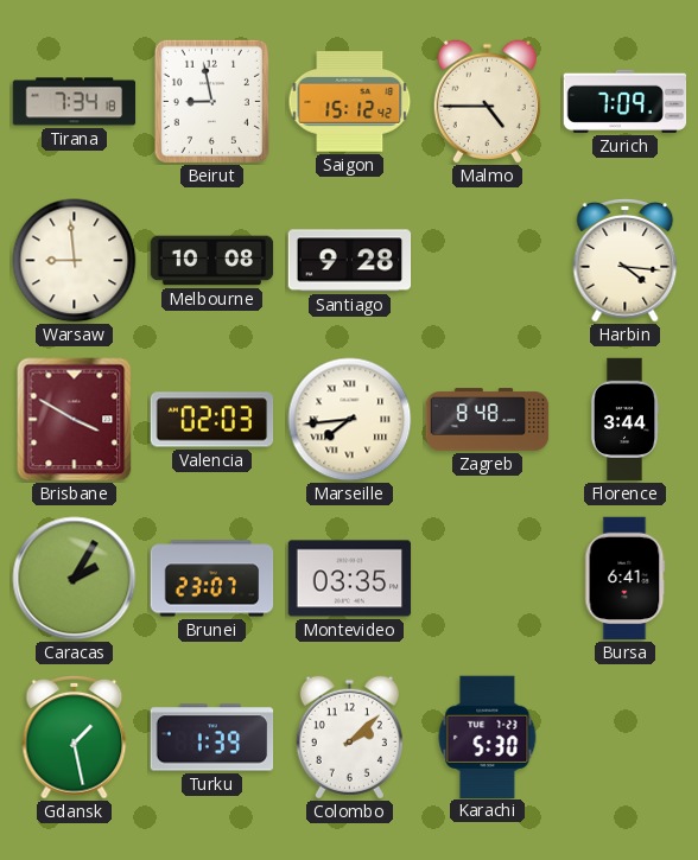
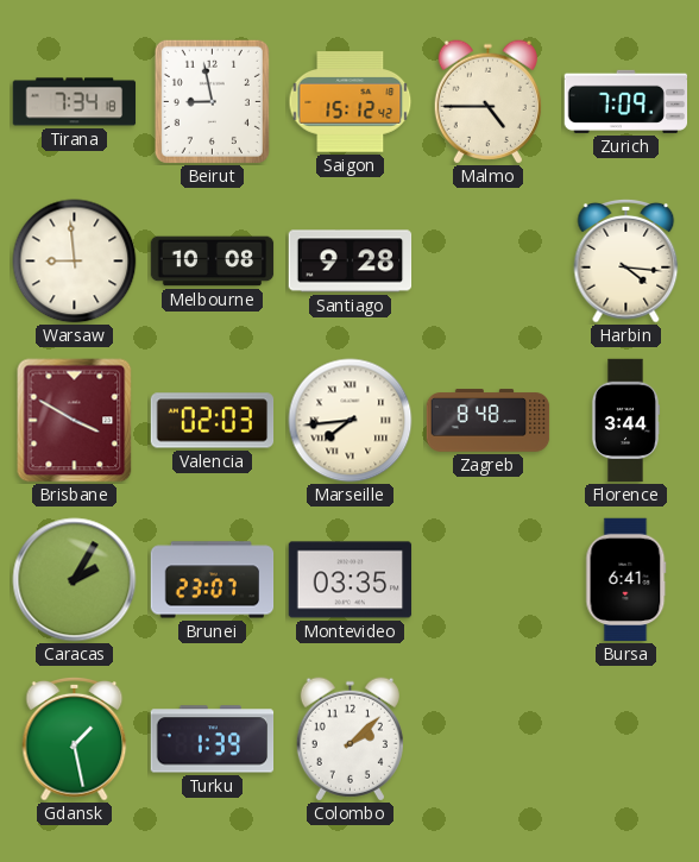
Karachi: 5:30 -> none
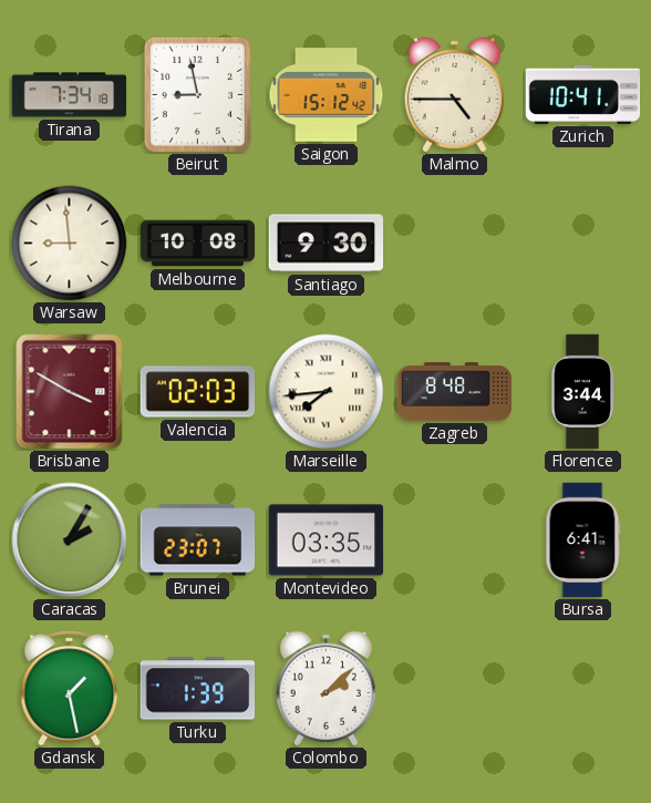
Zurich: 7:09 -> 10:41
Santiago: 9:28 -> 9:30
Harbin: 4:16 -> none
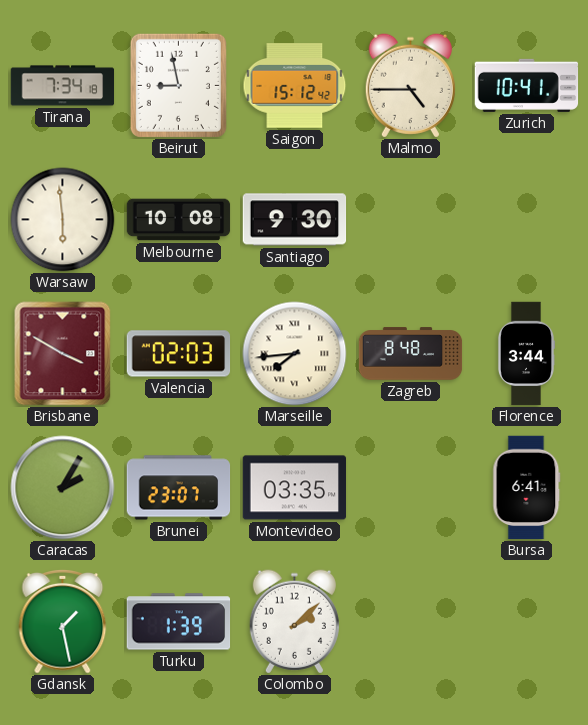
Warsaw: 8:59 -> 5:59
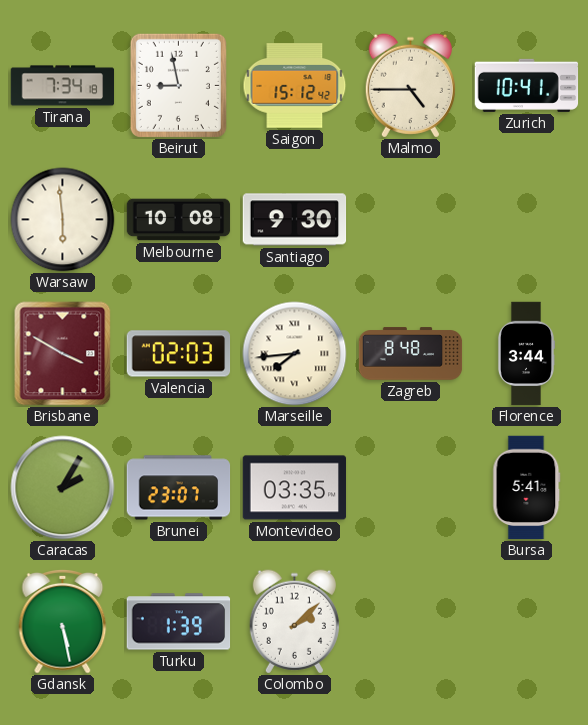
Bursa: 6:41 -> 5:41
Gdansk: 1:28 -> 5:28
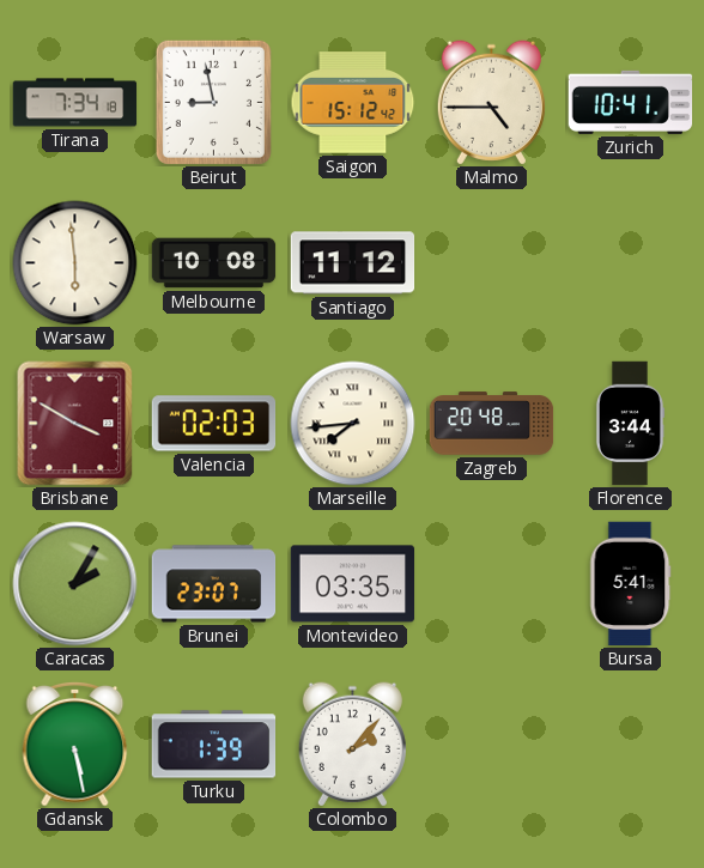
Santiago: 9:30 -> 11:12
Zagreb: 8:48 -> 20:48
Colombo: 2:08 -> 2:07
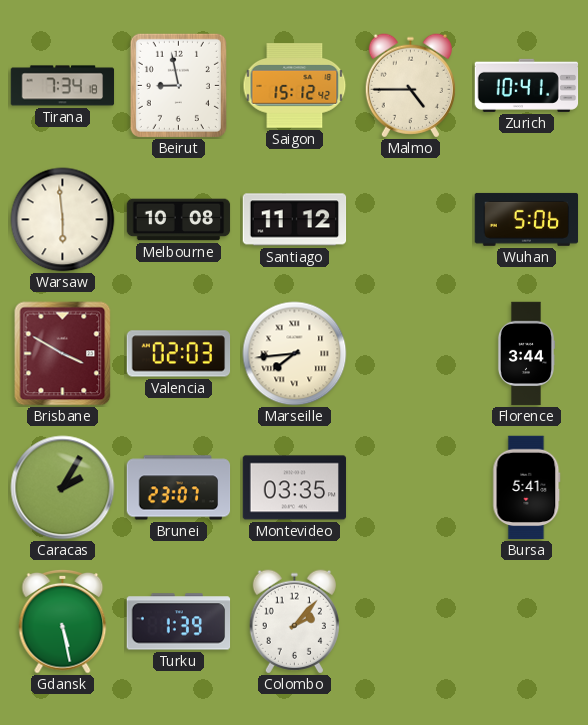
Wuhan: none -> 5:06
Zagreb: 20:48 -> none
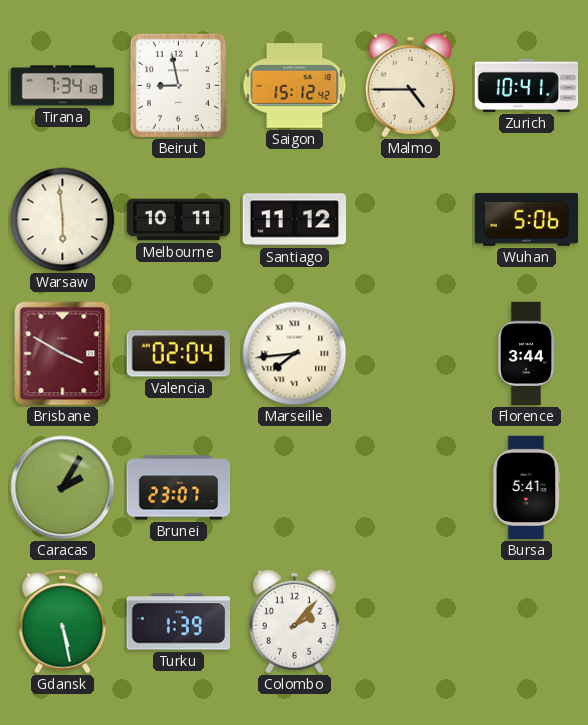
Melbourne: 10:08 -> 10:11
Valencia: 02:03 -> 02:04
Montevideo: 03:35 -> none
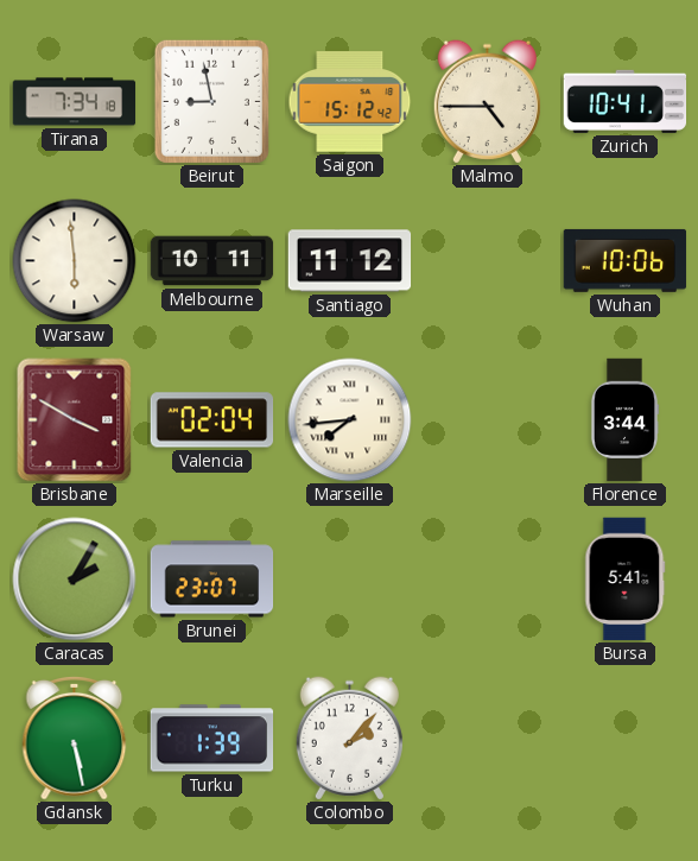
Wuhan: 5:06 -> 10:06
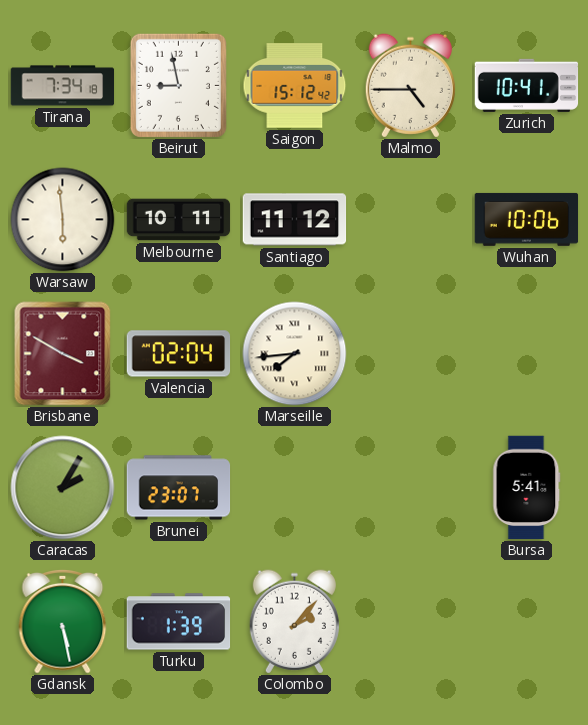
Florence: 3:44 -> none
